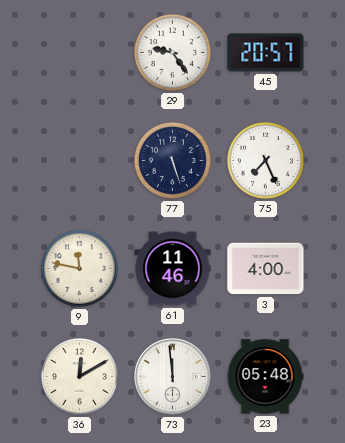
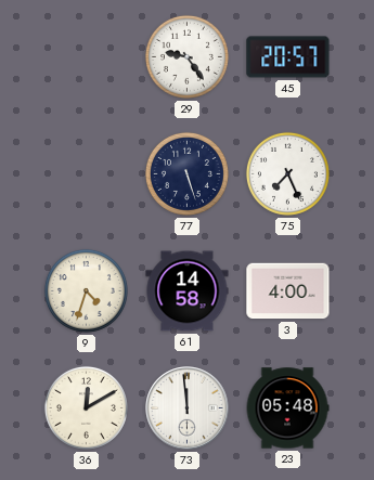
9: 11:47 -> 4:33
61: 11:46 -> 14:58
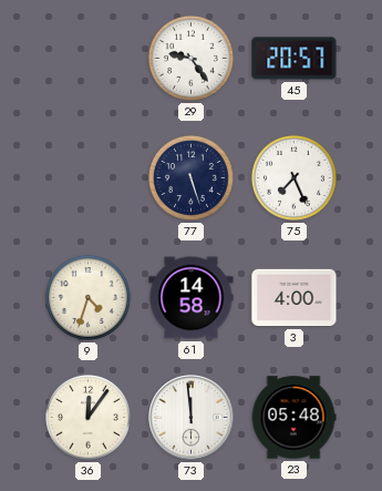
36: 12:10 -> 12:06
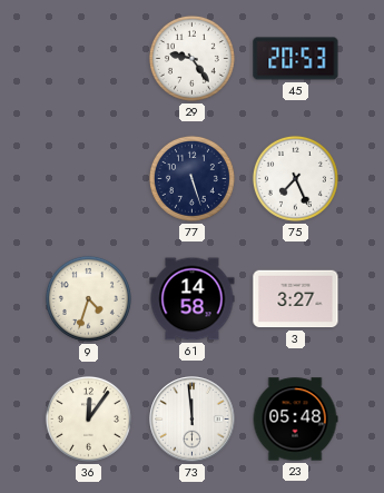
45: 20:57 -> 20:53
3: 4:00 -> 3:27
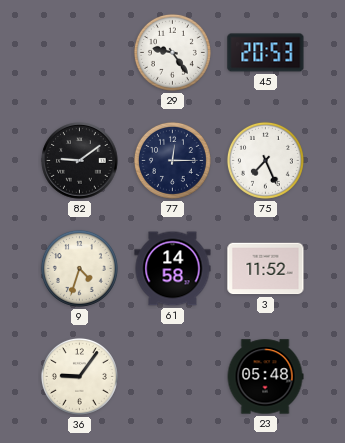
82: none -> 9:09
77: 5:27 -> 12:15
3: 3:27 -> 11:52
36: 12:06 -> 9:06
73: 11:59 -> none
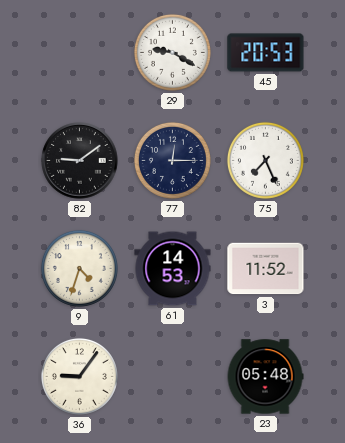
29: 9:24 -> 9:20
61: 14:58 -> 14:53
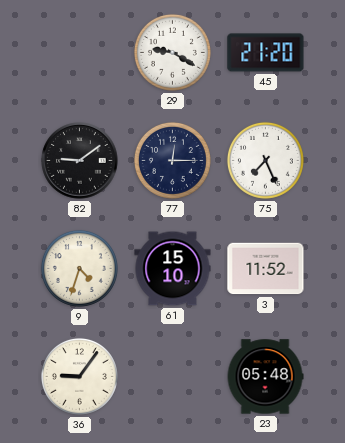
45: 20:53 -> 21:20
61: 14:53 -> 15:10
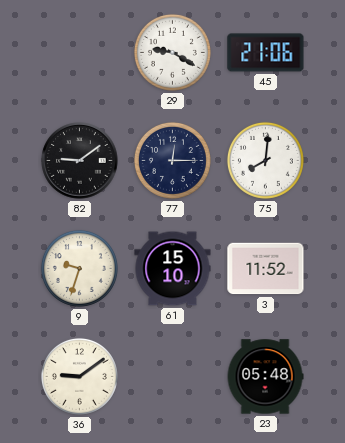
45: 21:20 -> 21:06
75: 7:26 -> 8:01
9: 4:33 -> 9:33
36: 9:06 -> 9:09
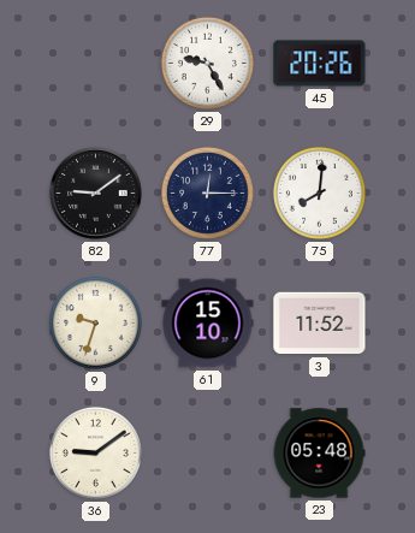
29: 9:20 -> 9:25
45: 21:06 -> 20:26
